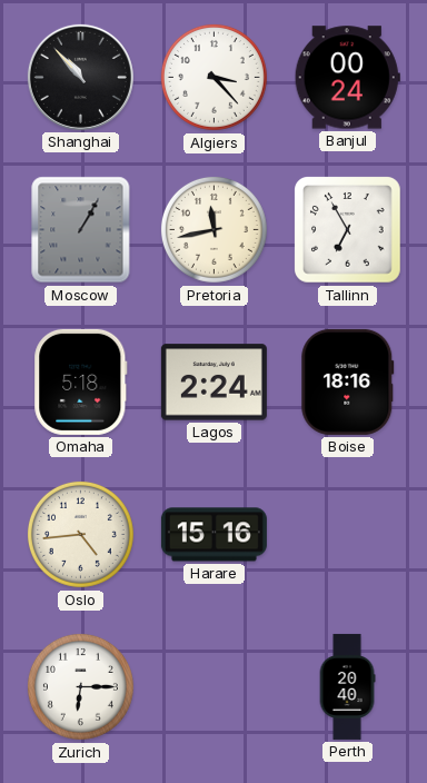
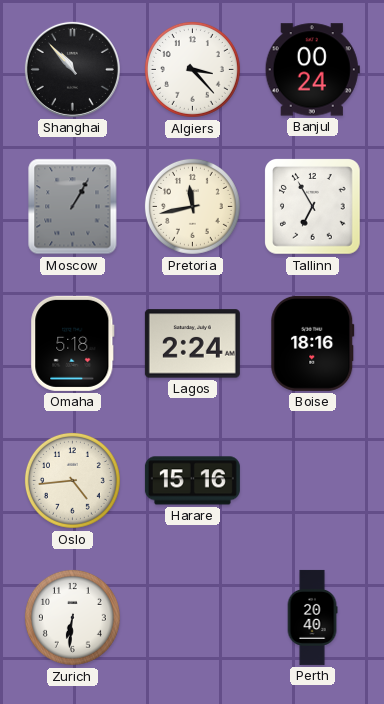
Zurich: 6:15 -> 6:31
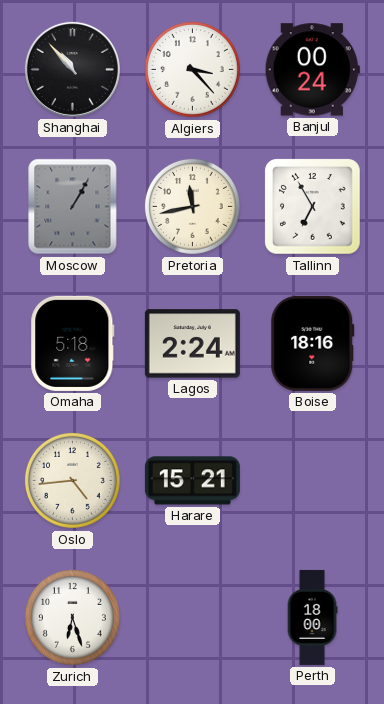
Harare: 15:16 -> 15:21
Zurich: 6:31 -> 6:27
Perth: 20:40 -> 18:00
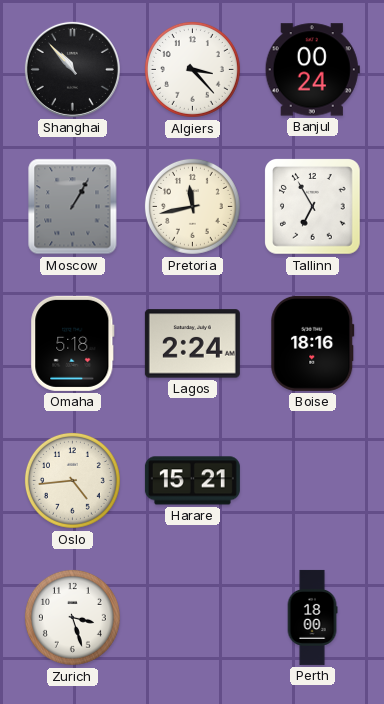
Zurich: 6:27 -> 3:27
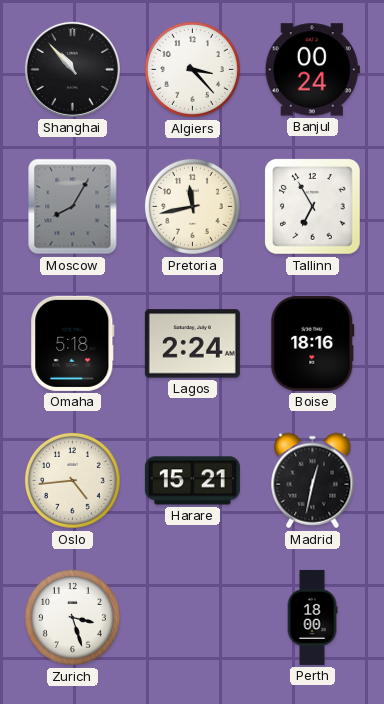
Moscow: 1:05 -> 8:05
Madrid: none -> 12:32
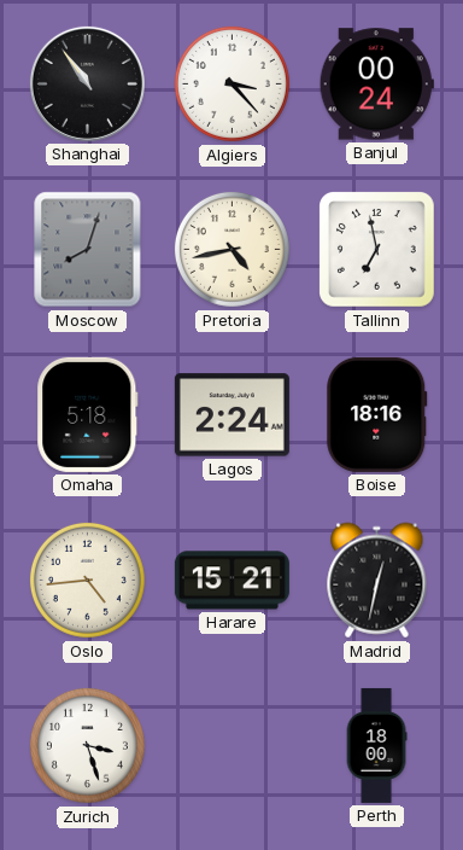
Shanghai: 10:53 -> 10:54
Moscow: 8:05 -> 8:03
Pretoria: 11:43 -> 4:43
Tallinn: 6:55 -> 6:58
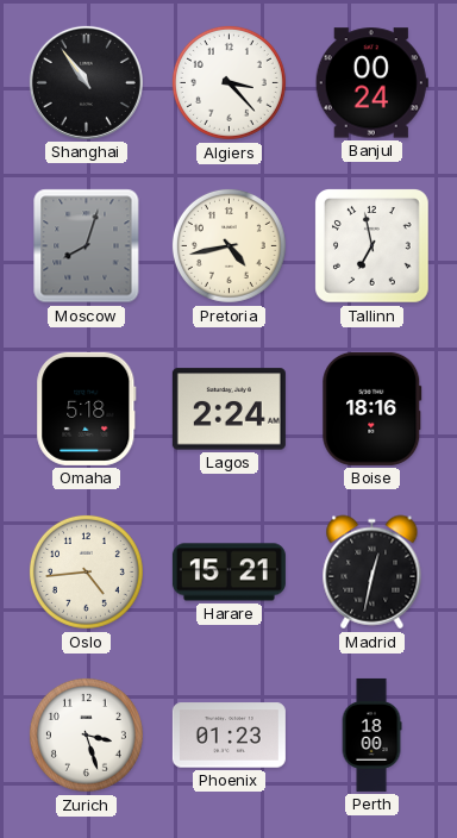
Phoenix: none -> 01:23
